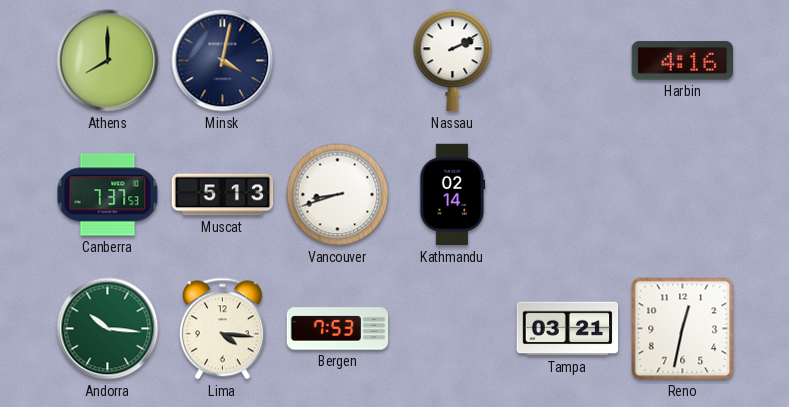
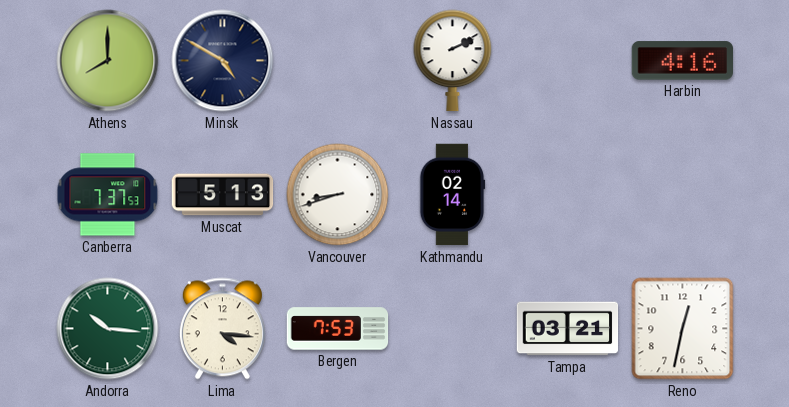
Minsk: 4:02 -> 4:50
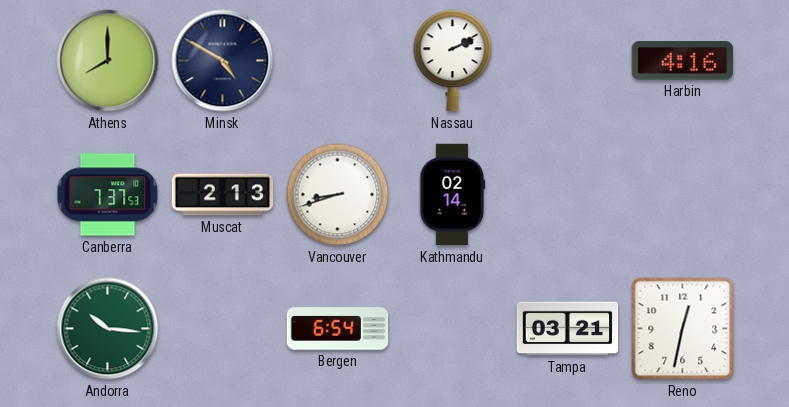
Muscat: 5:13 -> 2:13
Lima: 4:16 -> none
Bergen: 7:53 -> 6:54
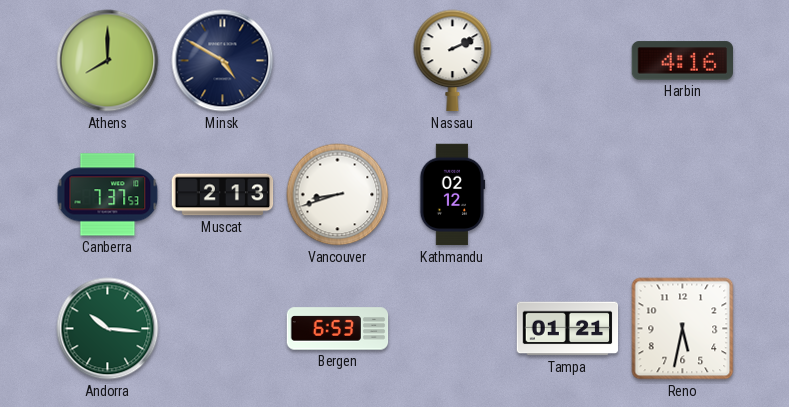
Kathmandu: 02:14 -> 02:12
Bergen: 6:54 -> 6:53
Tampa: 03:21 -> 01:21
Reno: 12:32 -> 5:32
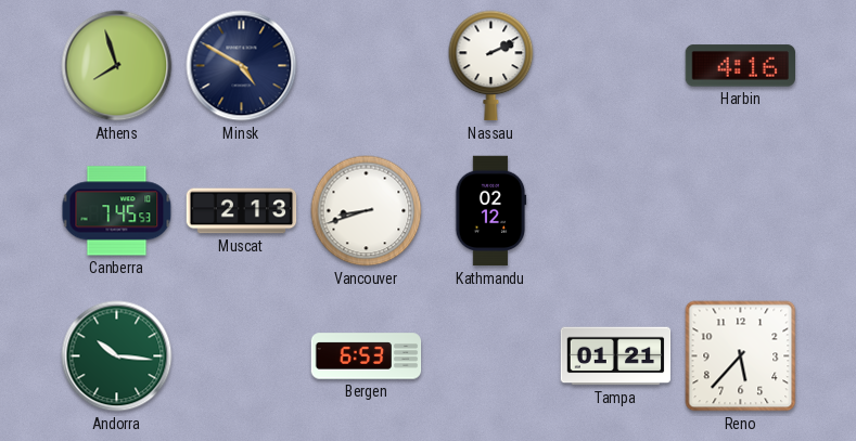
Athens: 8:00 -> 7:57
Canberra: 7:37 -> 7:45
Reno: 5:32 -> 5:37
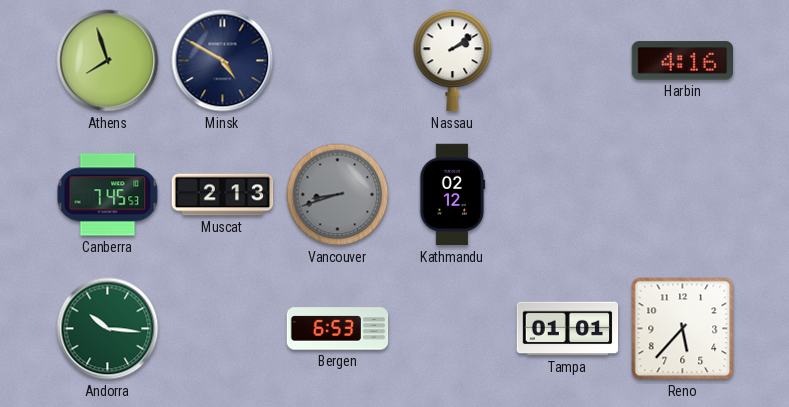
Nassau: 2:11 -> 2:09
Vancouver dial: white -> grey
Tampa: 01:21 -> 01:01
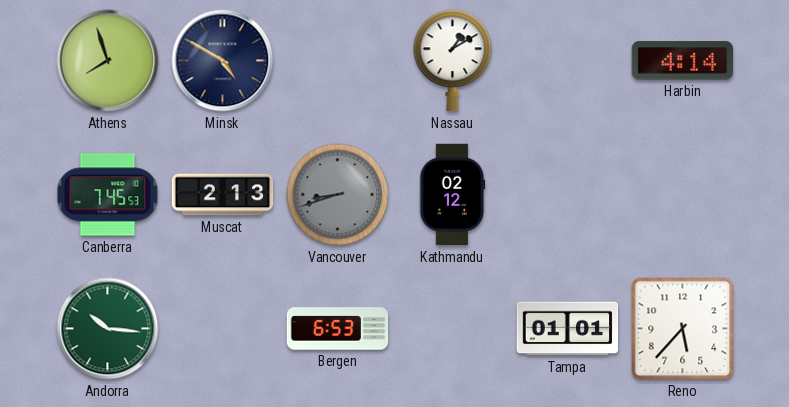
Nassau: 2:09 -> 1:10
Harbin: 4:16 -> 4:14
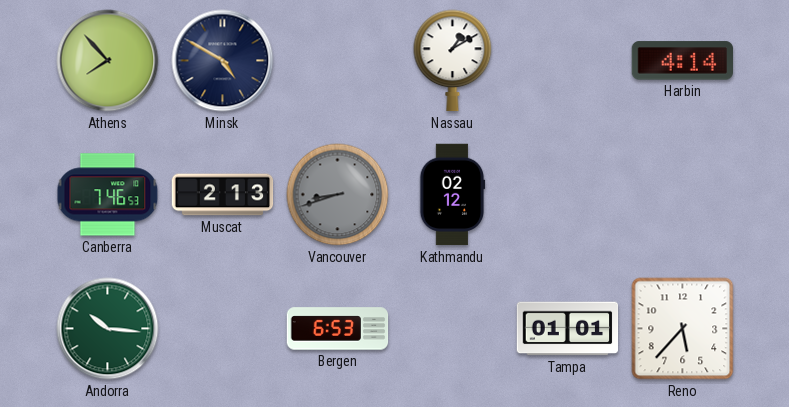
Athens: 7:57 -> 7:53
Canberra: 7:45 -> 7:46
